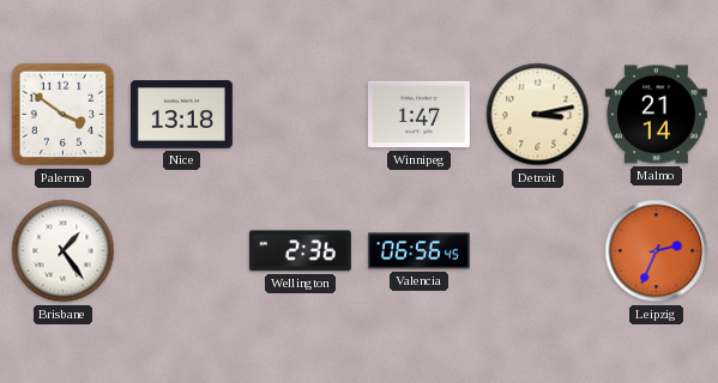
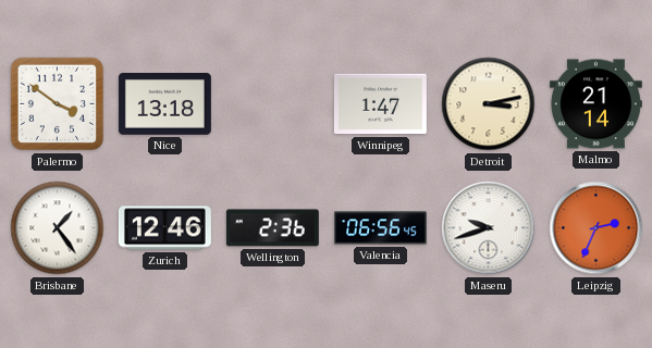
Zurich: none -> 12:46
Maseru: none -> 9:42
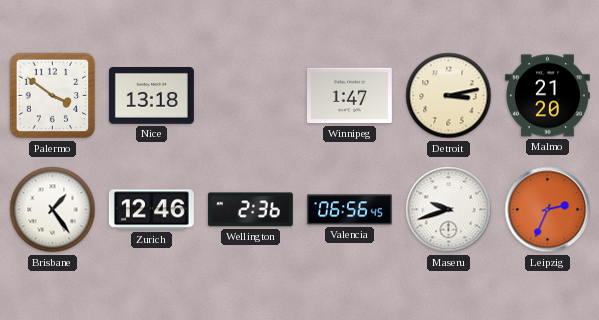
Malmo: 21:14 -> 21:20
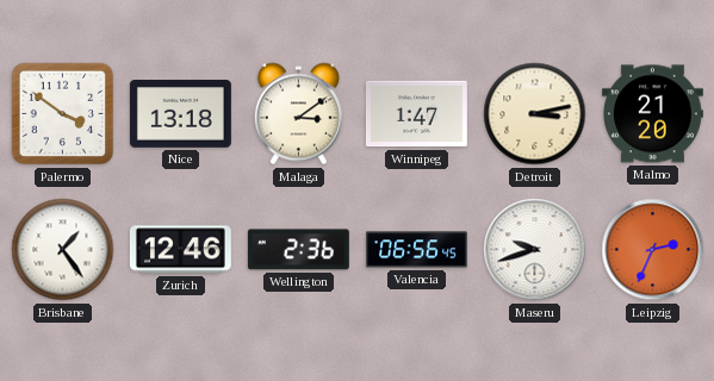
Malaga: none -> 3:09
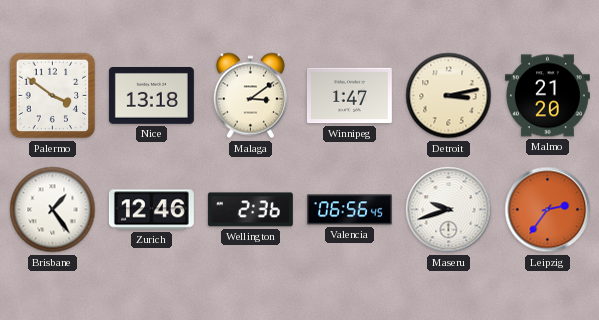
Leipzig: 2:34 -> 2:36
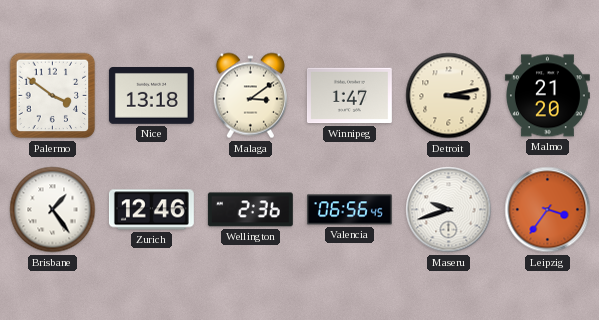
Leipzig: 2:36 -> 3:36
